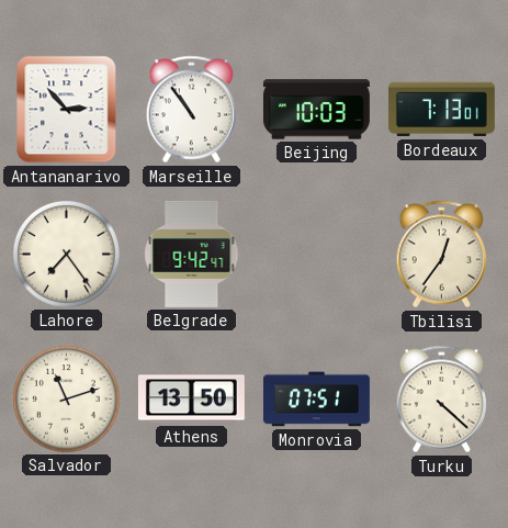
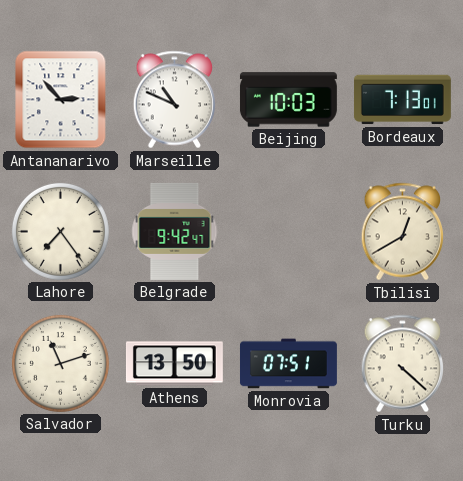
Marseille: 10:54 -> 10:49
Tbilisi: 12:36 -> 12:40
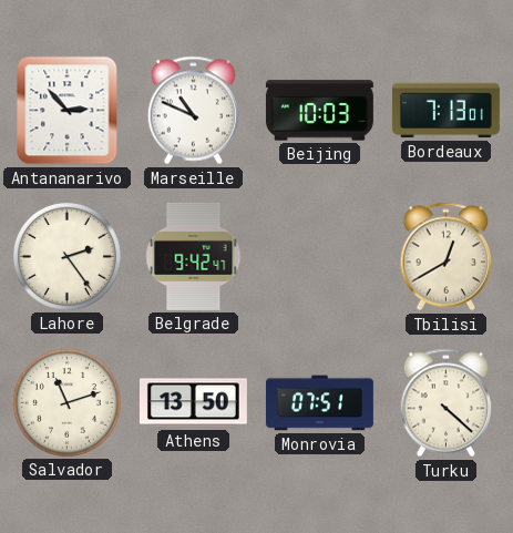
Lahore: 7:24 -> 2:24
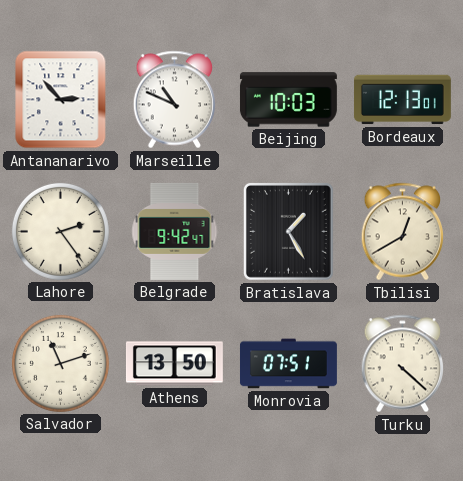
Bordeaux: 7:13 -> 12:13
Bratislava: none -> 1:25
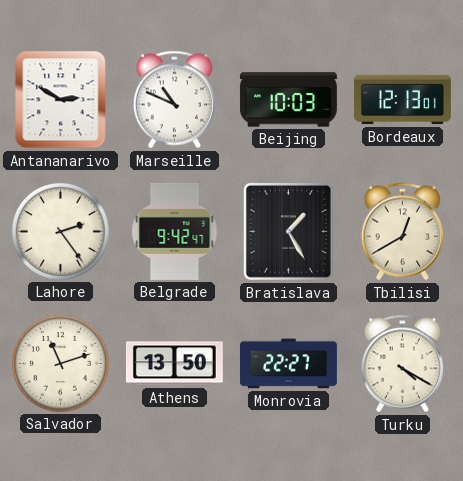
Antananarivo: 2:53 -> 2:50
Monrovia: 07:51 -> 22:27
Turku: 4:22 -> 4:20
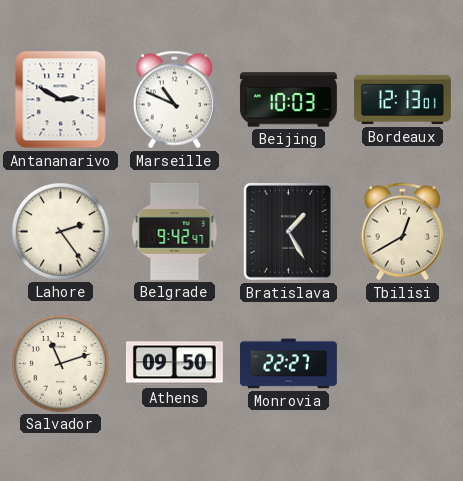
Athens: 13:50 -> 09:50
Turku: 4:20 -> none
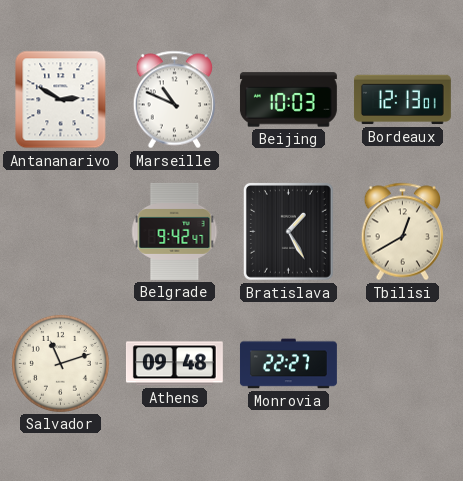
Lahore: 2:24 -> none
Athens: 09:50 -> 09:48
